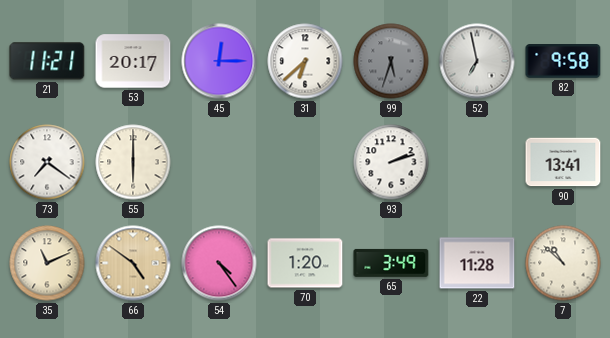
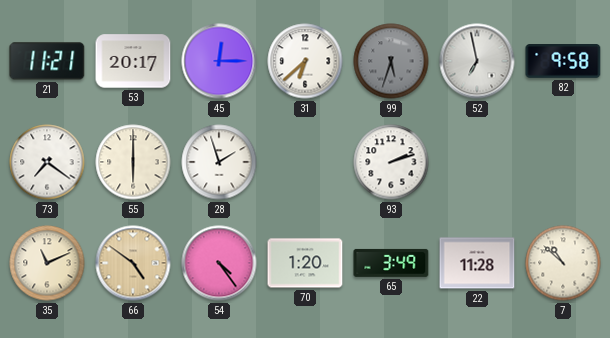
28: none -> 1:57
90: 13:41 -> none
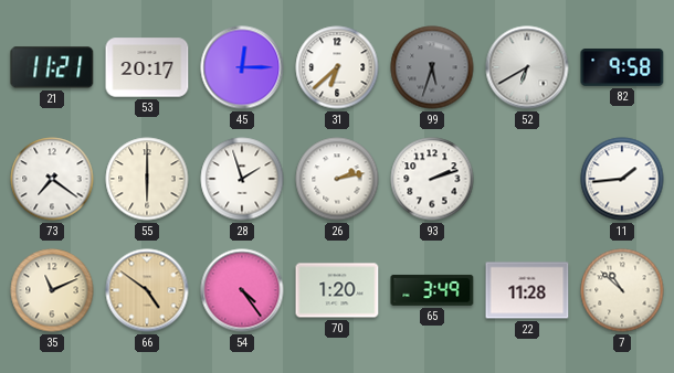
52: 6:58 -> 6:40
26: none -> 2:13
11: none -> 1:44
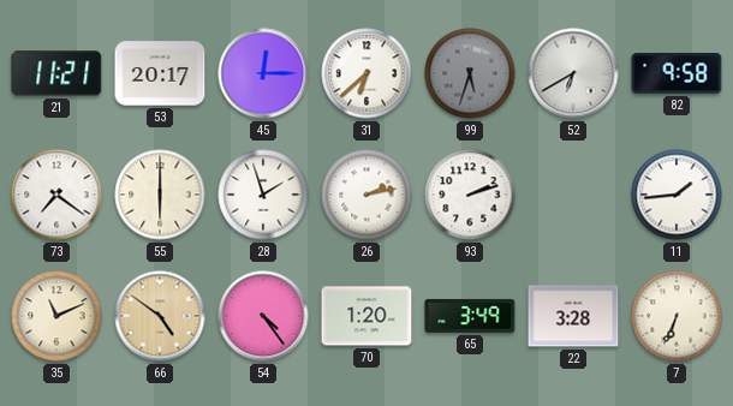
22: 11:28 -> 3:28
7: 10:52 -> 6:34
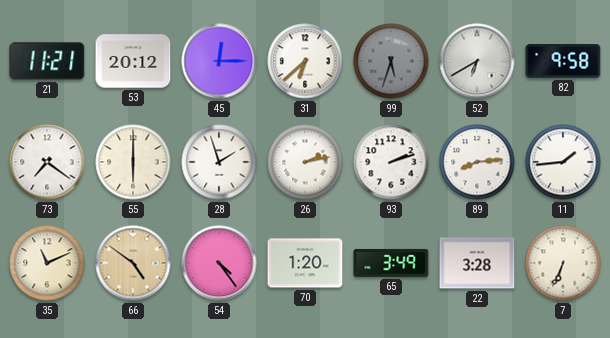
53: 20:17 -> 20:12
89: none -> 8:14
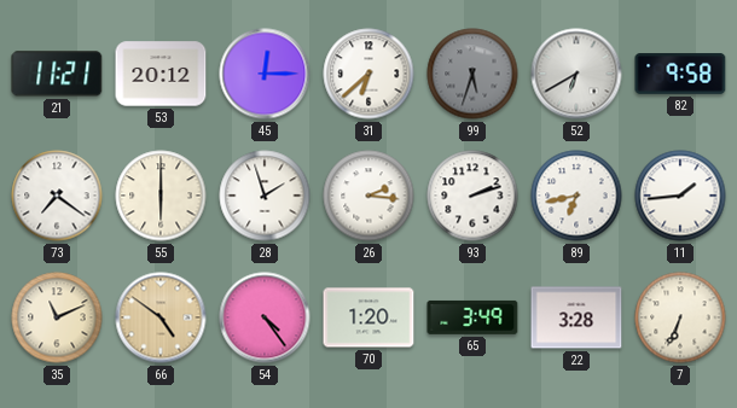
26: 2:13 -> 2:16
89: 8:14 -> 6:43
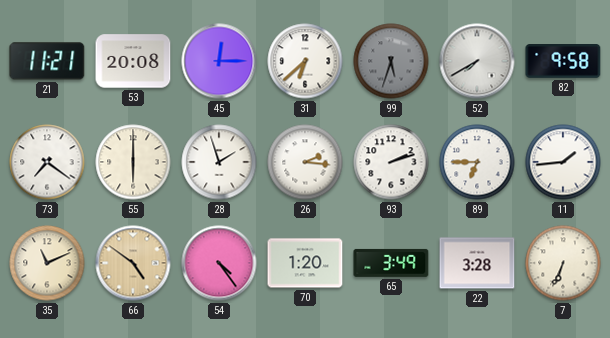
53: 20:12 -> 20:08
52: 6:40 -> 7:40
89: 6:43 -> 6:45
